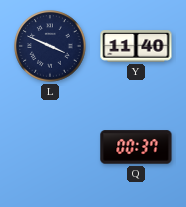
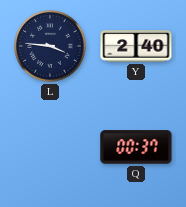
L: 3:49 -> 3:46
Y: 11:40 -> 2:40
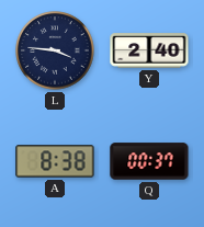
A: none -> 8:38
